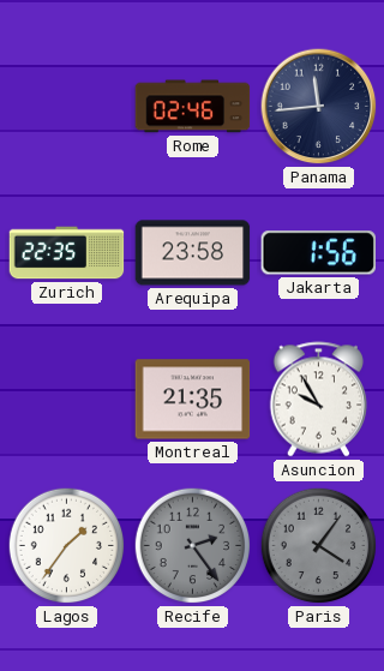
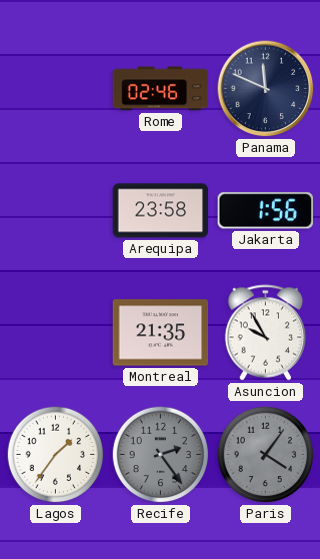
Panama: 11:44 -> 11:49
Zurich: 22:35 -> none
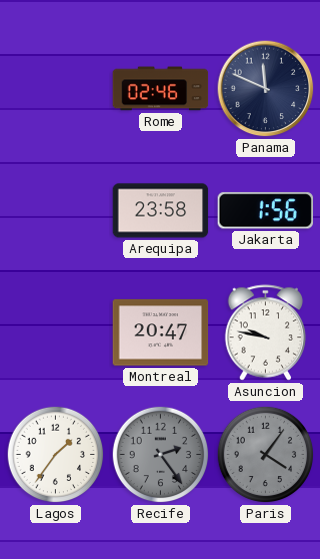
Montreal: 21:35 -> 20:47
Asuncion: 9:55 -> 9:47
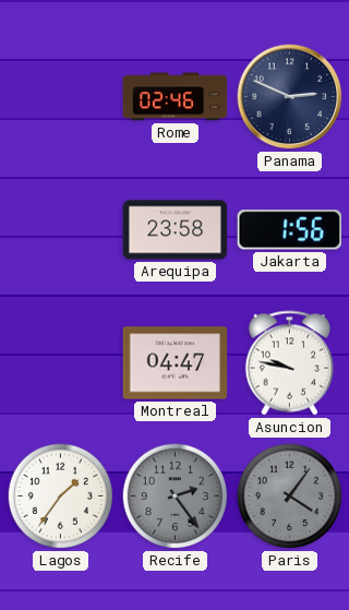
Panama: 11:49 -> 2:49
Montreal: 20:47 -> 04:47
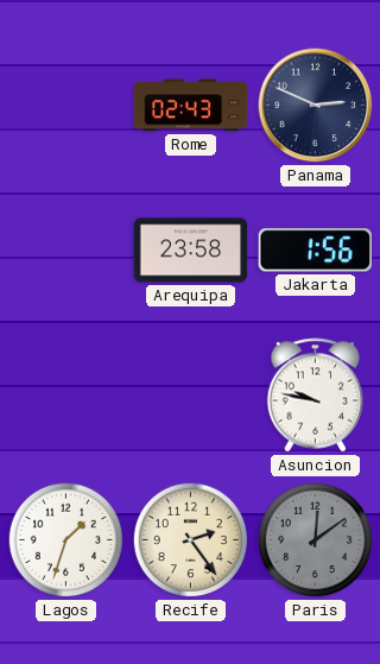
Rome: 02:46 -> 02:43
Montreal: 04:47 -> none
Lagos: 1:36 -> 1:33
Recife dial: grey -> cream
Paris: 4:06 -> 12:09
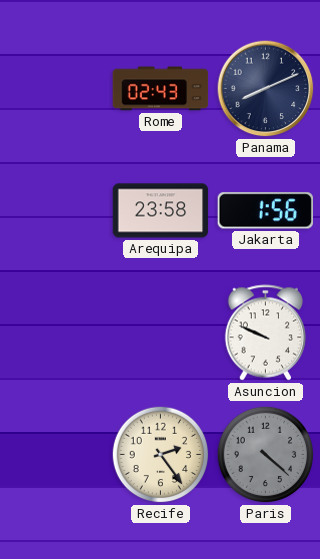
Panama: 2:49 -> 8:11
Asuncion: 9:47 -> 9:49
Lagos: 1:33 -> none
Paris: 12:09 -> 4:22
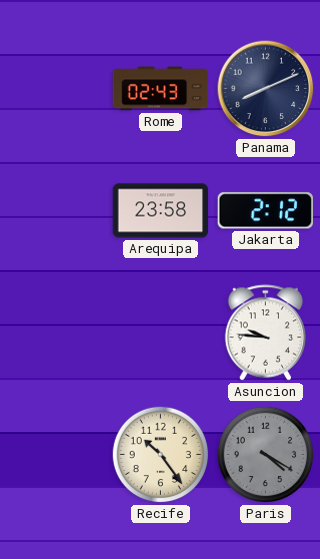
Jakarta: 1:56 -> 2:12
Asuncion: 9:49 -> 9:46
Recife: 2:24 -> 10:24
Paris: 4:22 -> 4:20
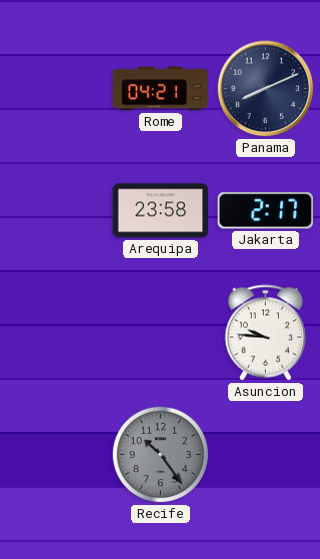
Rome: 02:43 -> 04:21
Jakarta: 2:12 -> 2:17
Recife dial: cream -> grey
Paris: 4:20 -> none
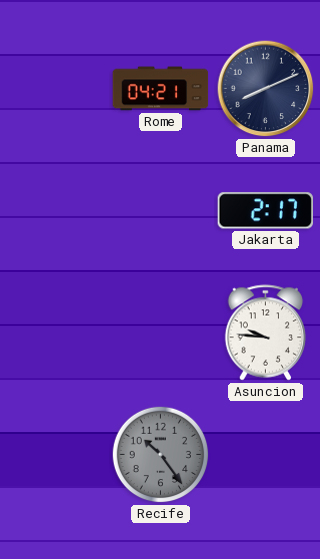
Arequipa: 23:58 -> none
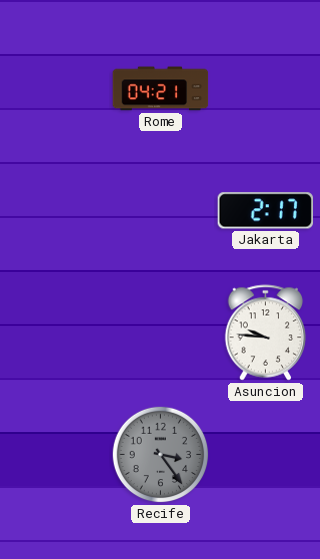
Panama: 8:11 -> none
Recife: 10:24 -> 3:24
